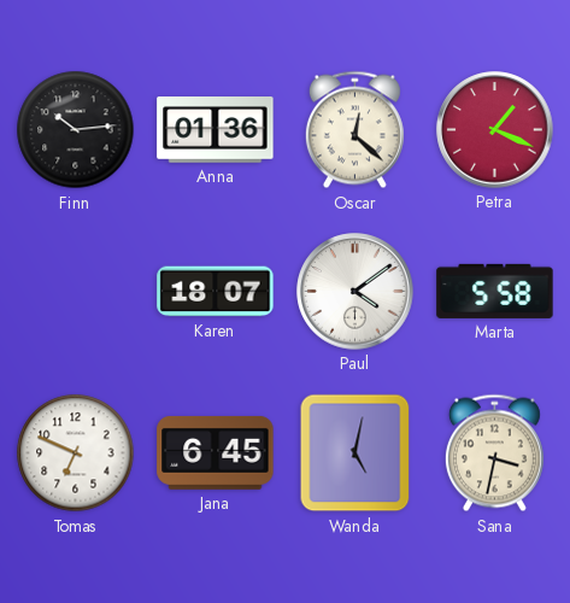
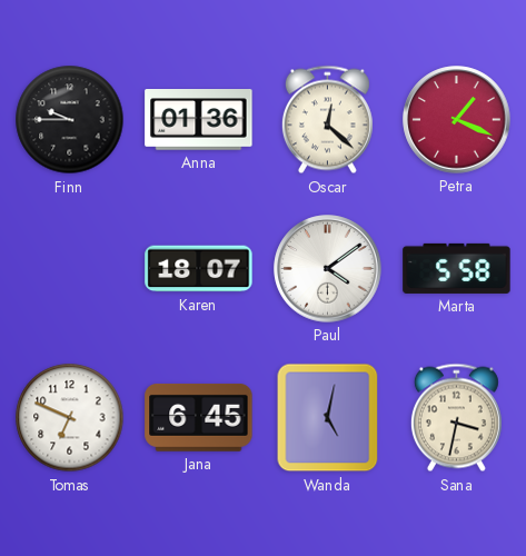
Finn: 10:14 -> 9:45
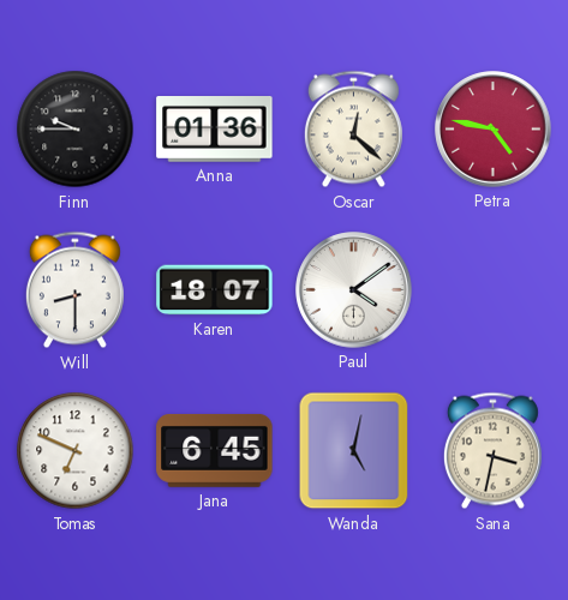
Petra: 1:19 -> 4:47
Will: none -> 8:30
Marta: 5:58 -> none
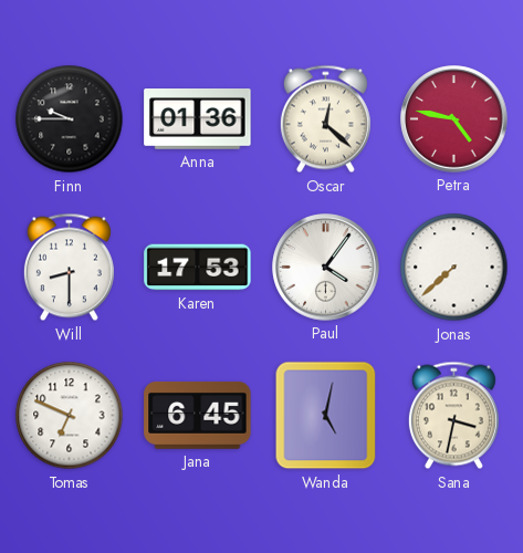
Karen: 18:07 -> 17:53
Paul: 4:09 -> 4:06
Jonas: none -> 7:38
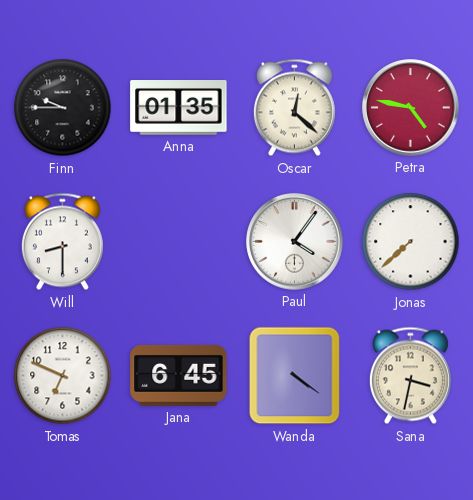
Anna: 01:36 -> 01:35
Karen: 17:53 -> none
Wanda: 5:02 -> 4:21
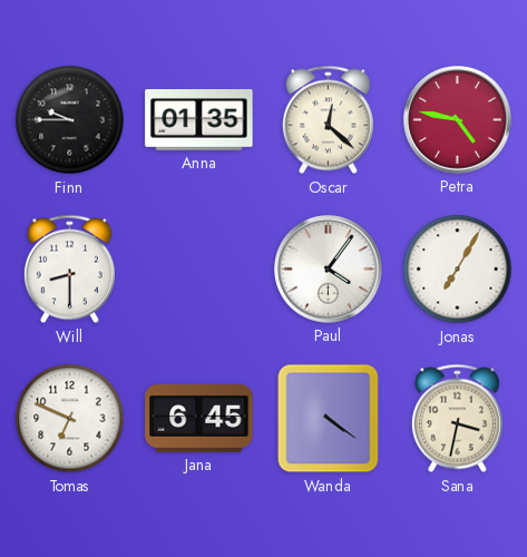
Jonas: 7:38 -> 7:05
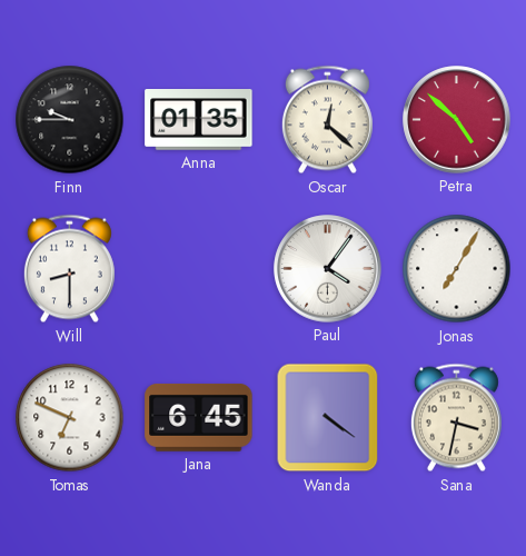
Petra: 4:47 -> 4:52
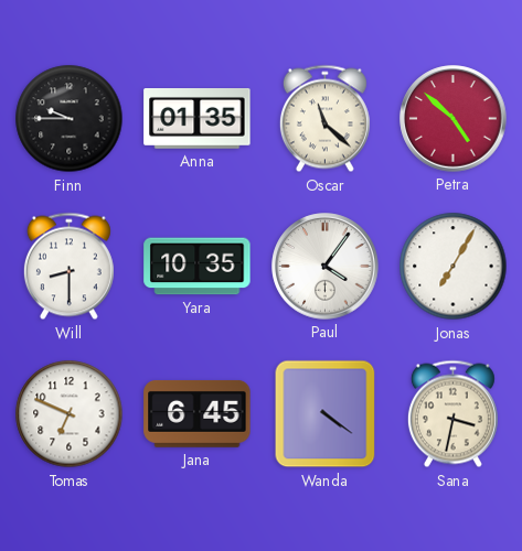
Oscar: 12:22 -> 11:22
Yara: none -> 10:35
